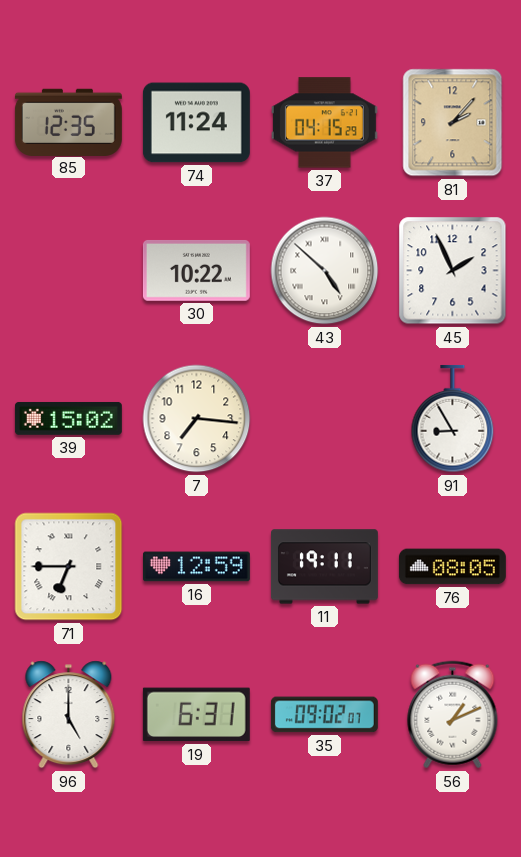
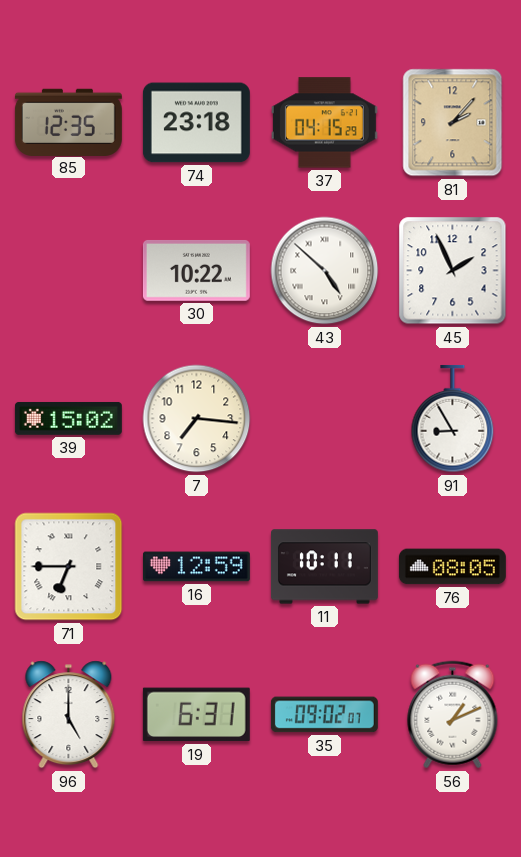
74: 11:24 -> 23:18
11: 19:11 -> 10:11
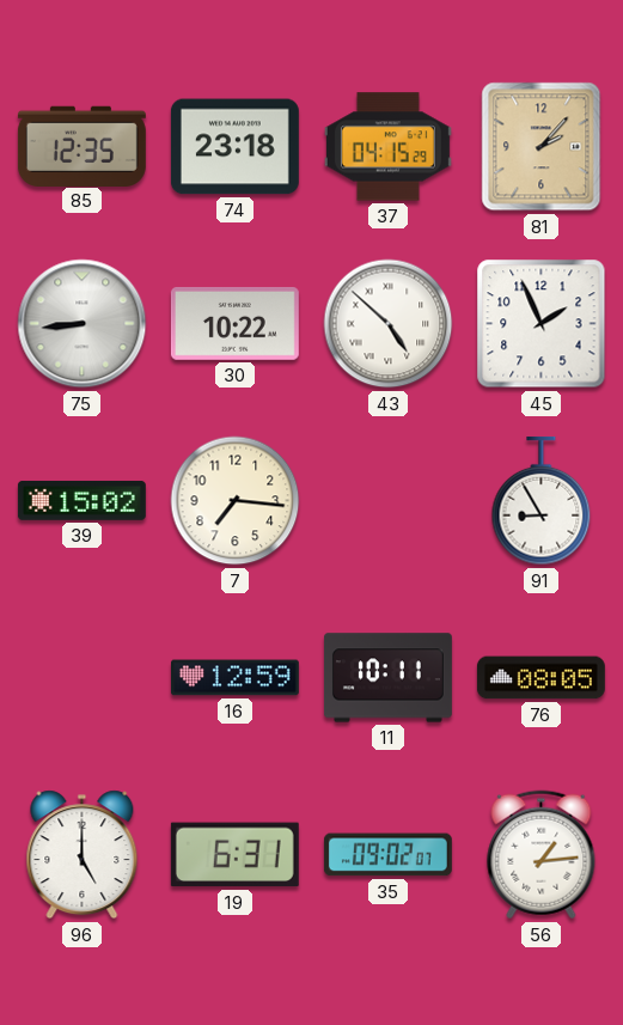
75: none -> 8:44
71: 6:45 -> none
56: 1:11 -> 1:14
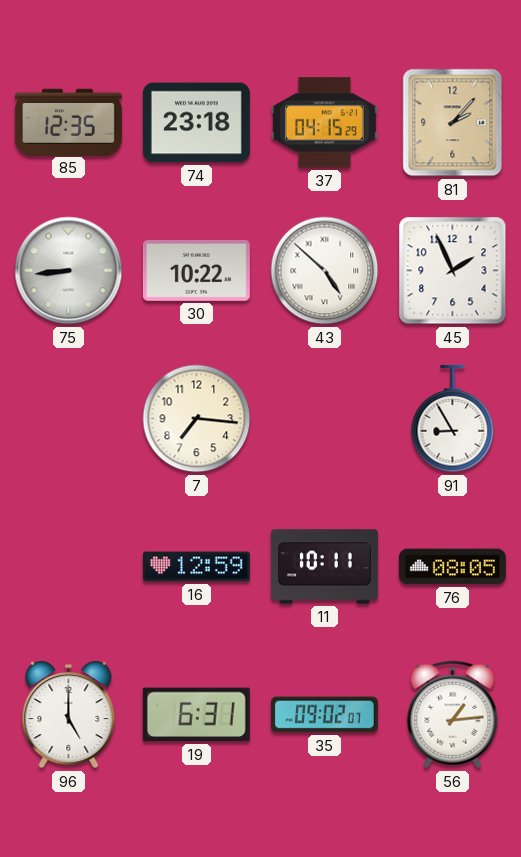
39: 15:02 -> none
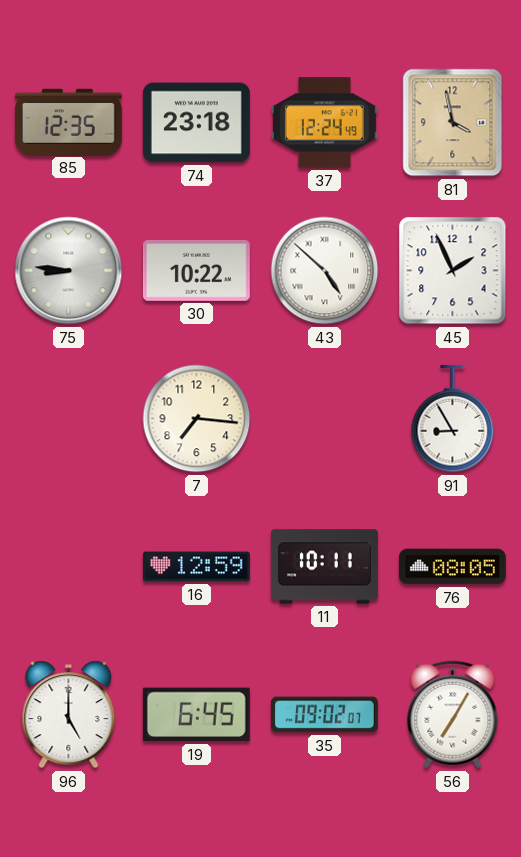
37: 04:15 -> 12:24
81: 2:07 -> 3:58
75: 8:44 -> 8:46
19: 6:31 -> 6:45
56: 1:14 -> 7:05
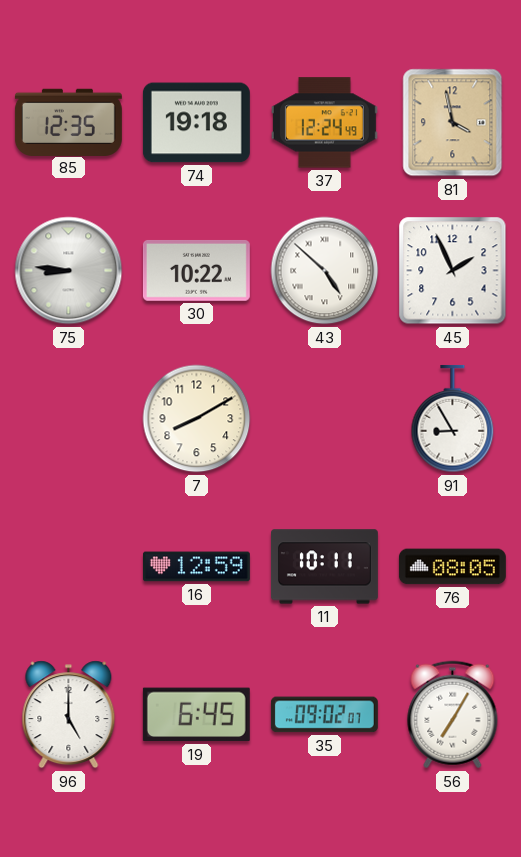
74: 23:18 -> 19:18
7: 7:16 -> 8:10
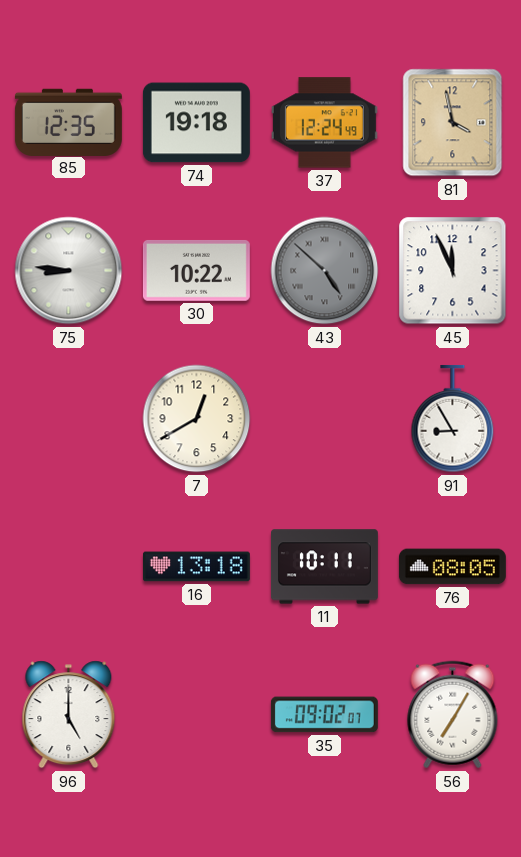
43 dial: white -> grey
45: 1:56 -> 11:56
7: 8:10 -> 12:40
16: 12:59 -> 13:18
19: 6:45 -> none
